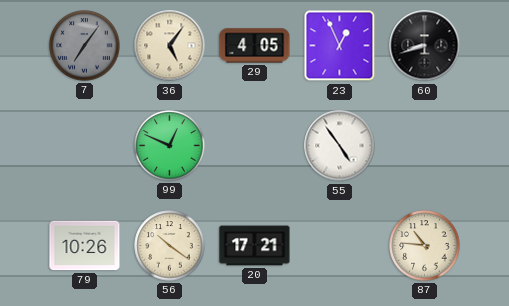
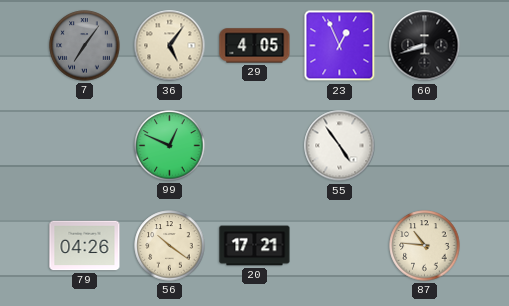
79: 10:26 -> 04:26
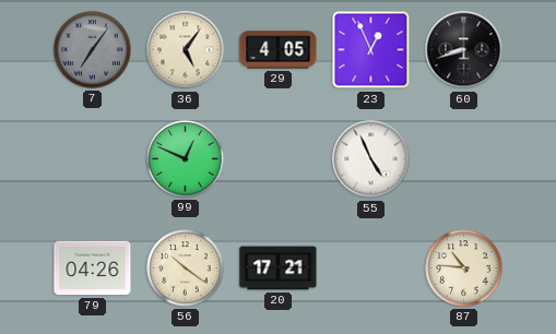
55: 4:54 -> 4:56
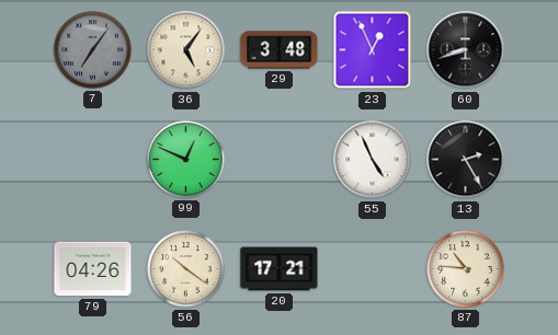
29: 4:05 -> 3:48
13: none -> 2:25
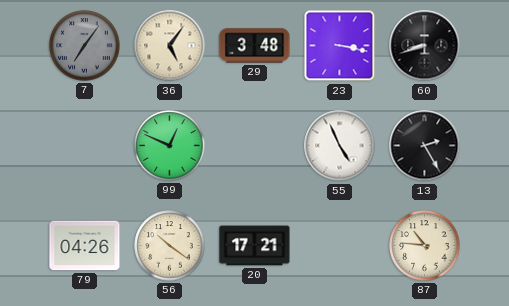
23: 12:56 -> 3:17
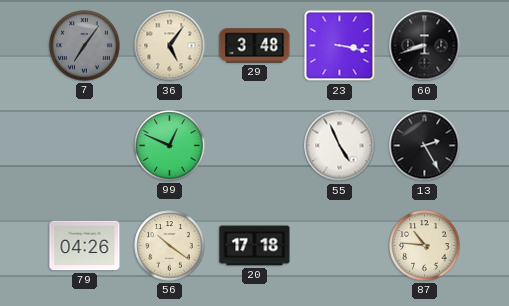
20: 17:21 -> 17:18
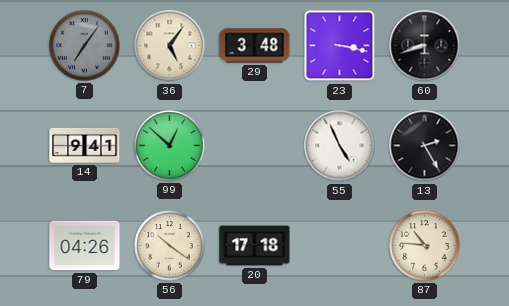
14: none -> 9:41
99: 12:49 -> 12:52
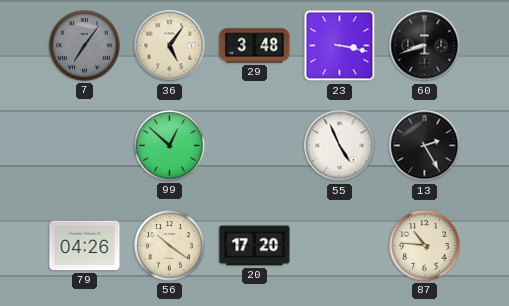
14: 9:41 -> none
20: 17:18 -> 17:20
